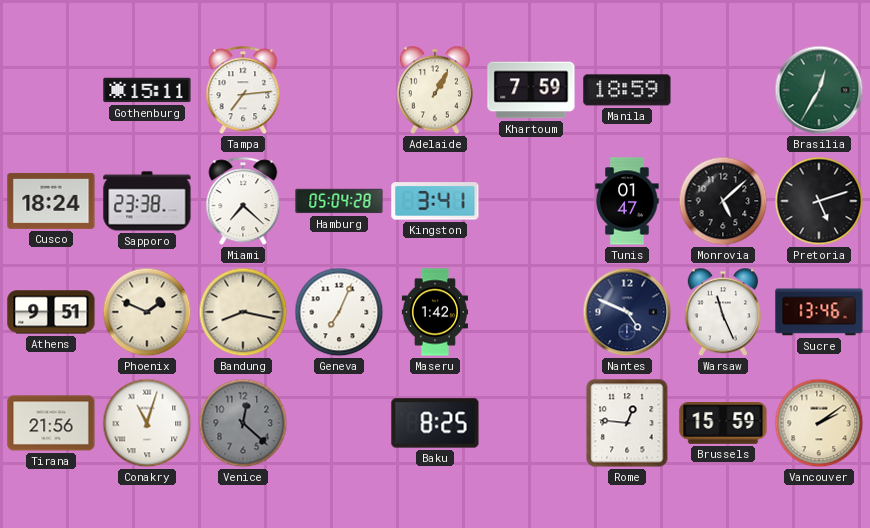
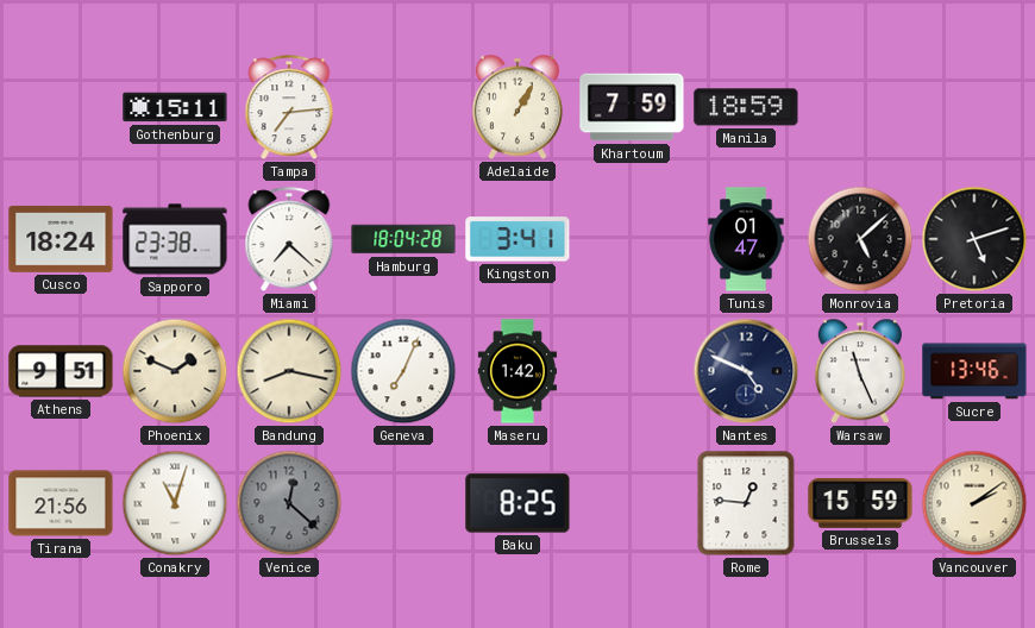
Brasilia: 12:35 -> none
Hamburg: 05:04 -> 18:04
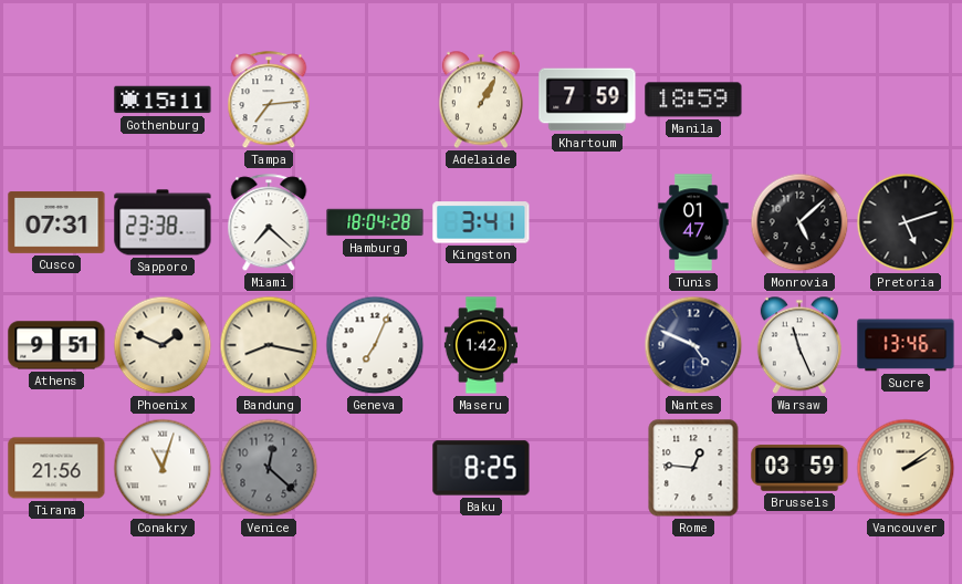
Cusco: 18:24 -> 07:31
Brussels: 15:59 -> 03:59
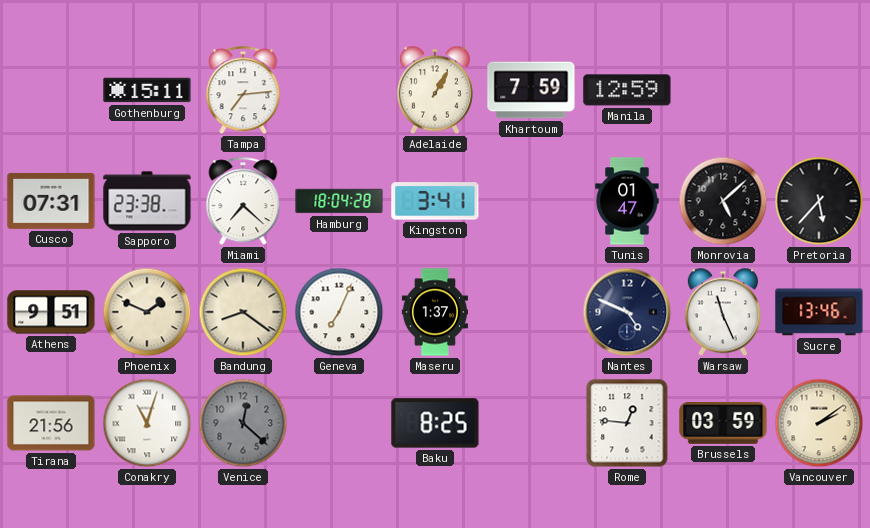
Manila: 18:59 -> 12:59
Pretoria: 5:12 -> 5:37
Bandung: 8:17 -> 8:21
Maseru: 1:42 -> 1:37
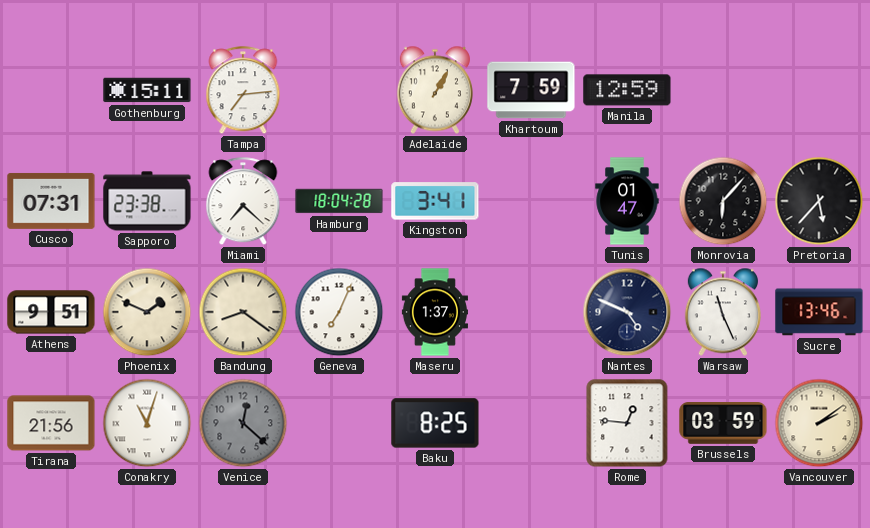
Monrovia: 5:08 -> 6:07
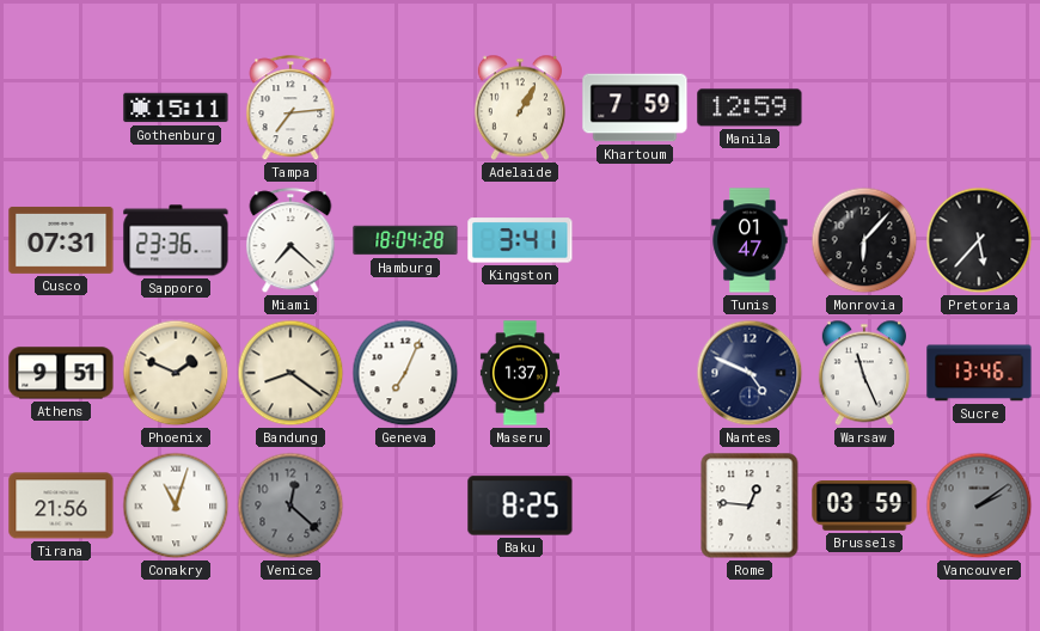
Sapporo: 23:38 -> 23:36
Vancouver dial: cream -> grey
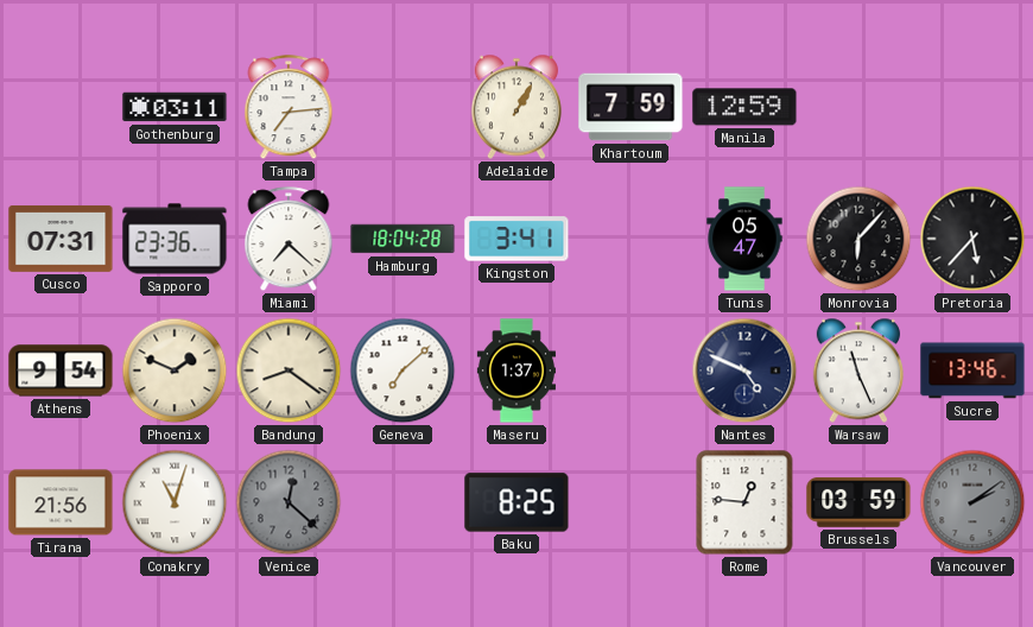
Gothenburg: 15:11 -> 03:11
Tunis: 01:47 -> 05:47
Athens: 9:51 -> 9:54
Geneva: 7:04 -> 7:08
